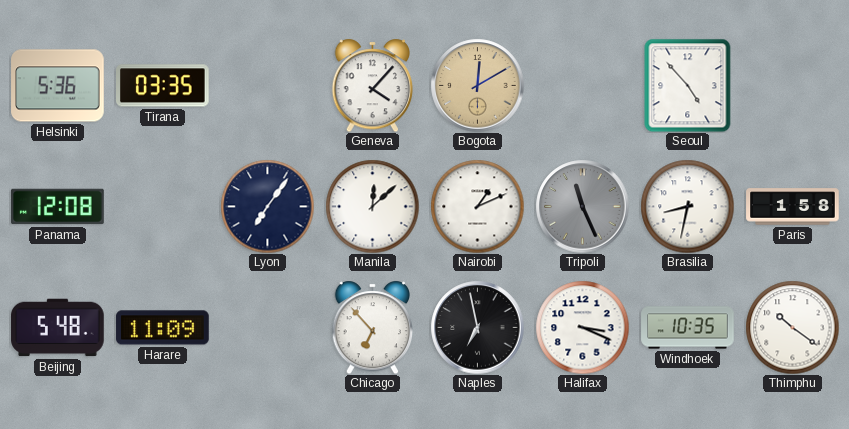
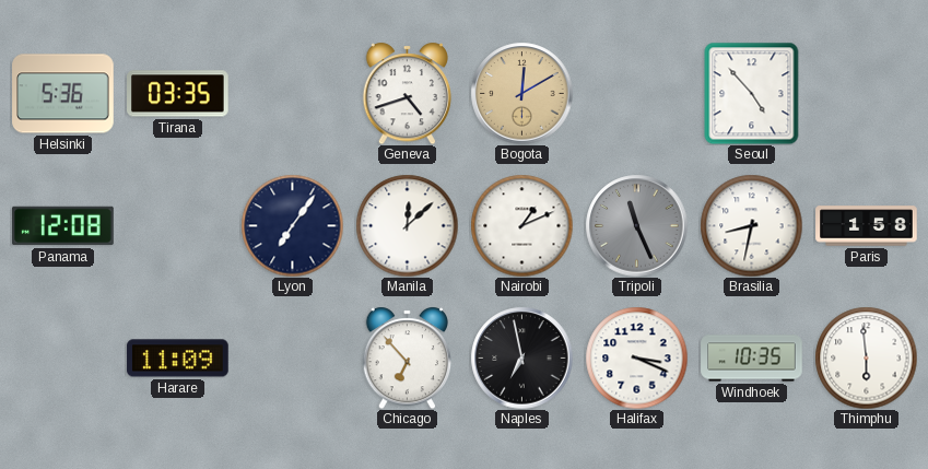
Geneva: 4:07 -> 4:42
Beijing: 5:48 -> none
Thimphu: 10:21 -> 5:59
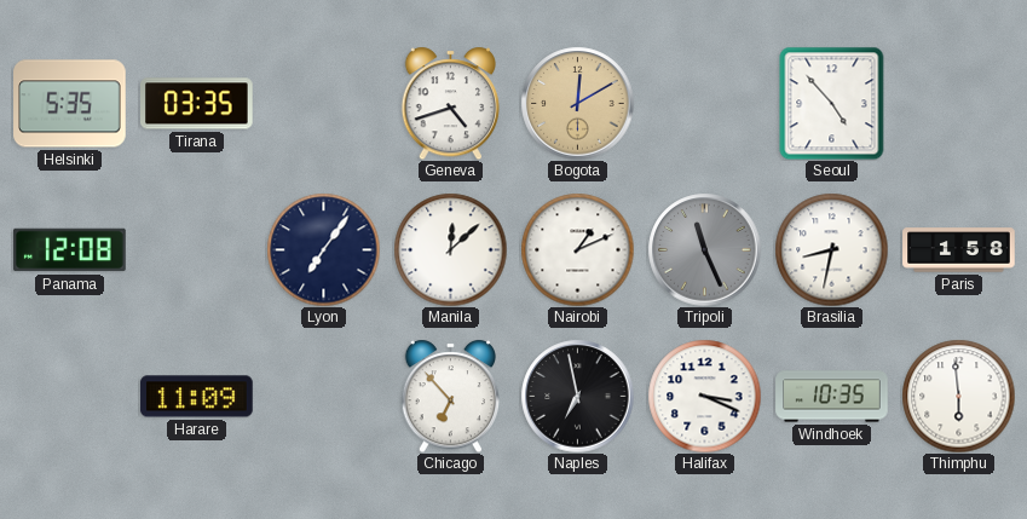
Helsinki: 5:36 -> 5:35
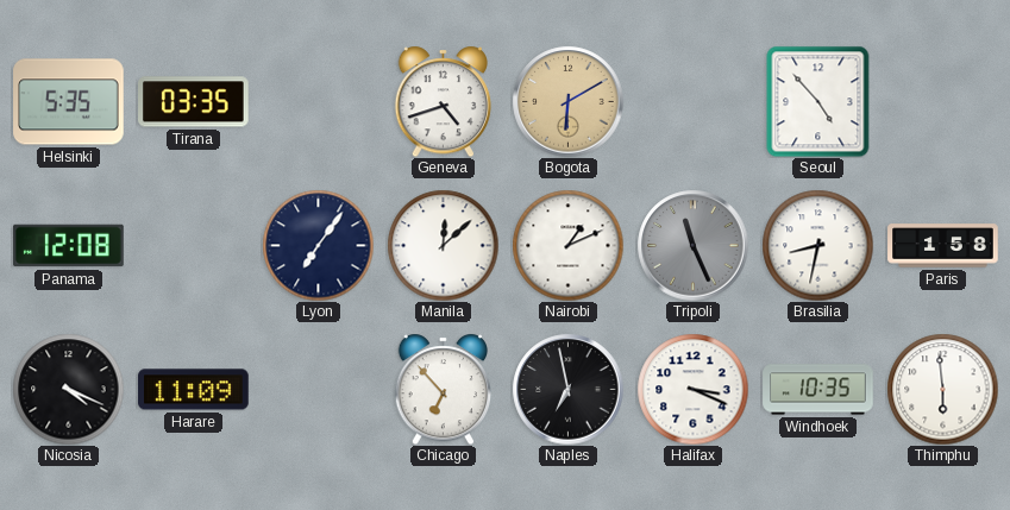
Bogota: 12:10 -> 6:10
Nicosia: none -> 4:19
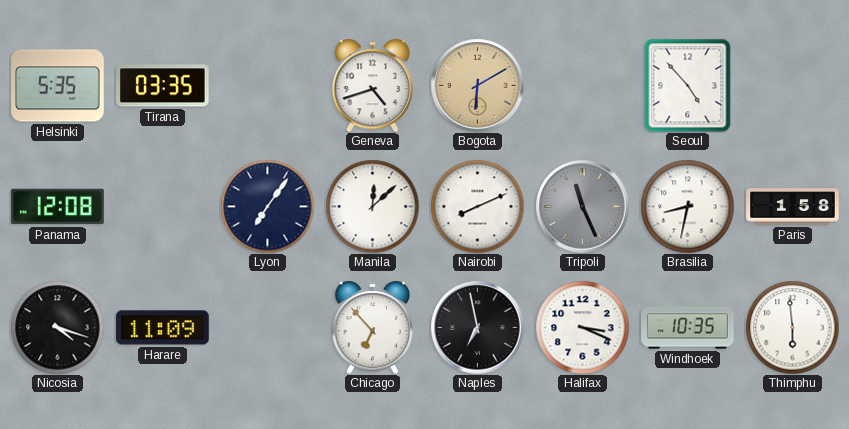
Nairobi: 1:11 -> 8:11
Nicosia: 4:19 -> 4:18
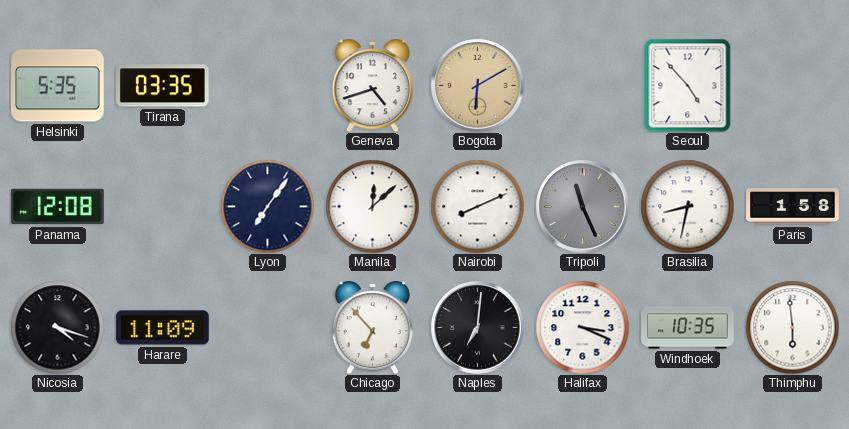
Naples: 6:58 -> 7:01
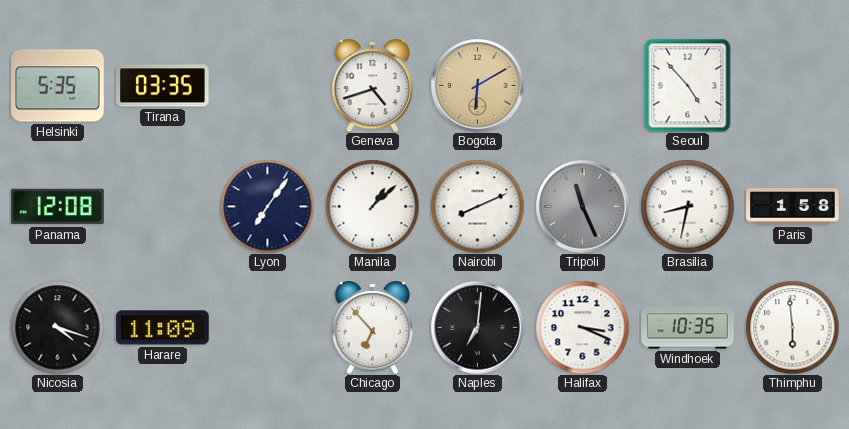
Manila: 12:08 -> 1:08
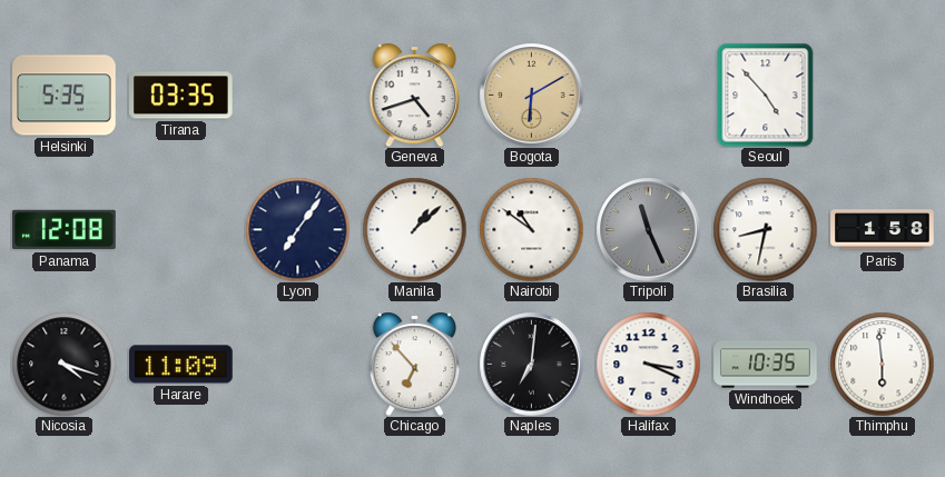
Nairobi: 8:11 -> 10:51
